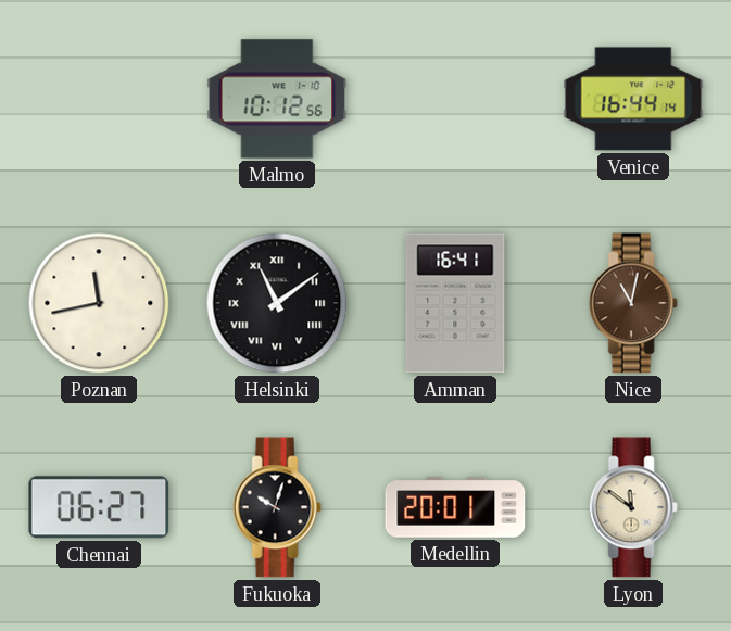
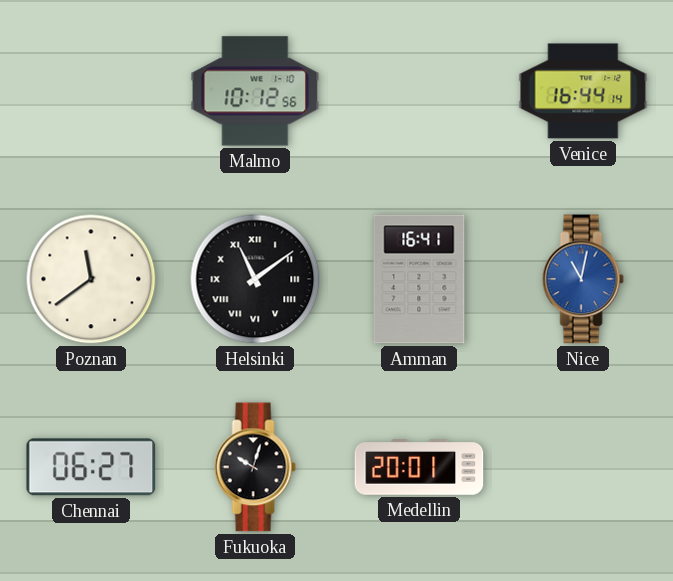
Poznan: 11:43 -> 11:39
Nice dial: brown -> blue
Lyon: 11:51 -> none
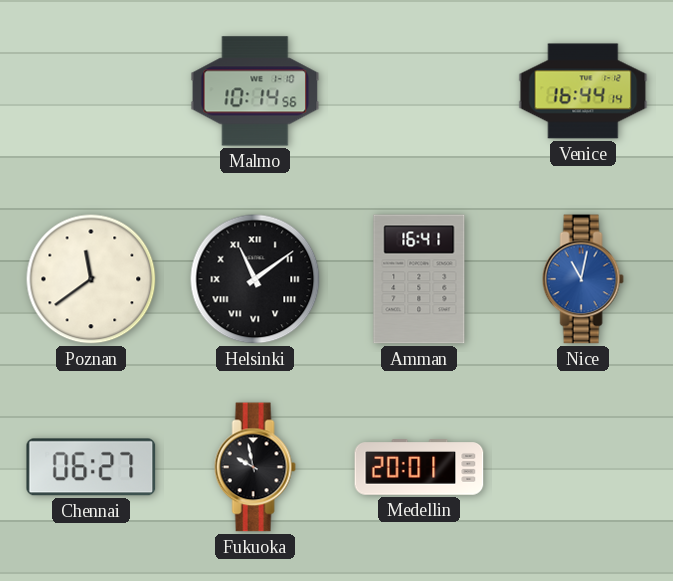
Malmo: 10:12 -> 10:14
Fukuoka: 10:03 -> 9:58
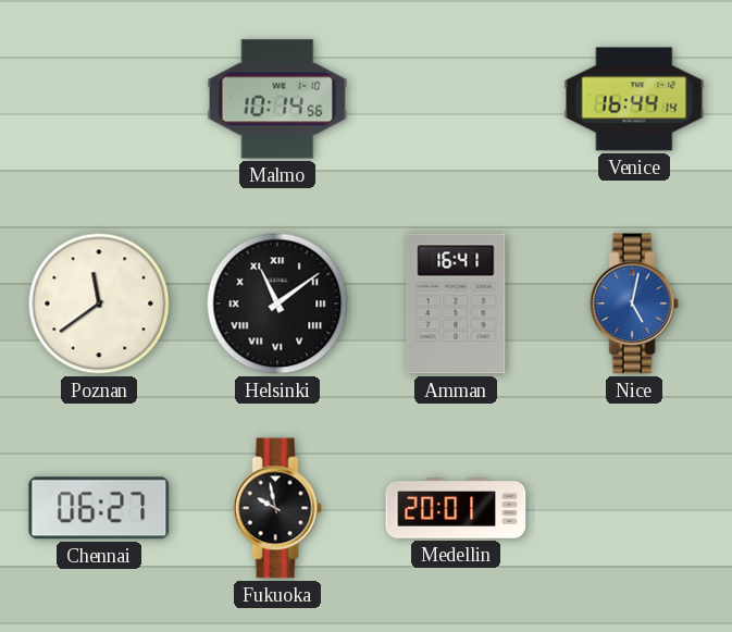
Nice: 11:02 -> 5:02
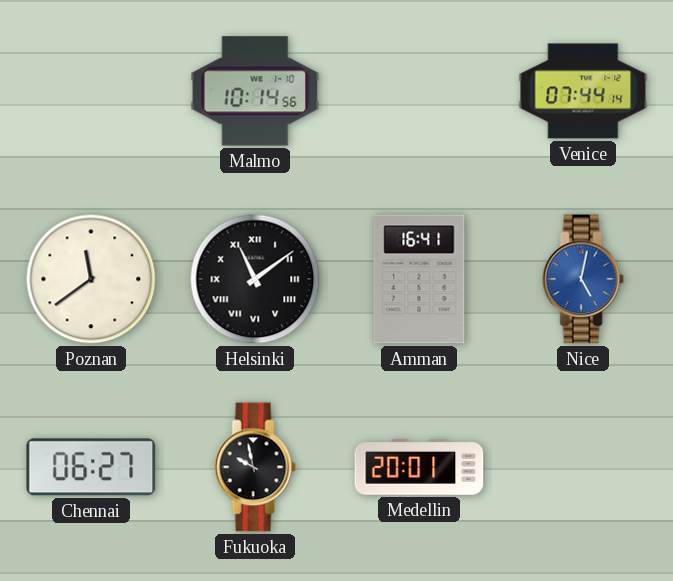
Venice: 16:44 -> 07:44
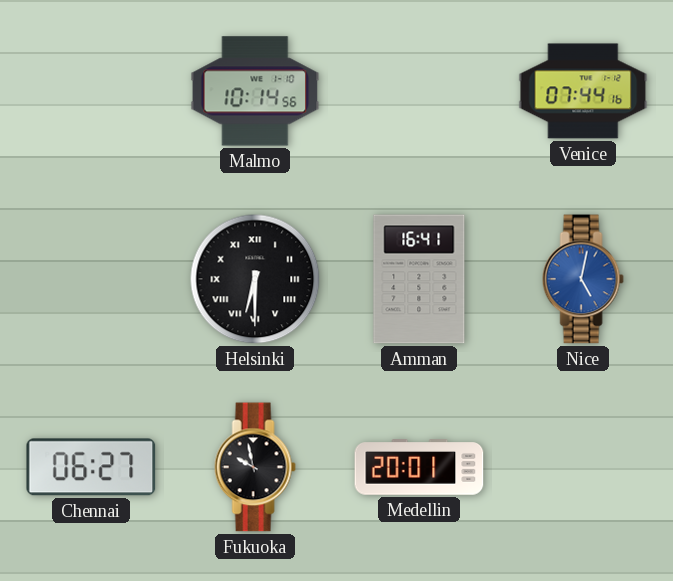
Venice: 07:44:14 -> 07:44:16
Poznan: 11:39 -> none
Helsinki: 11:09 -> 6:30
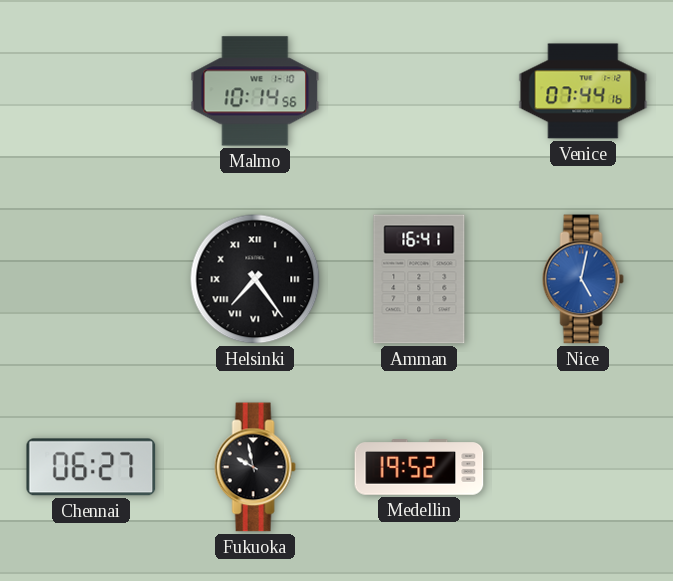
Helsinki: 6:30 -> 7:24
Medellin: 20:01 -> 19:52
